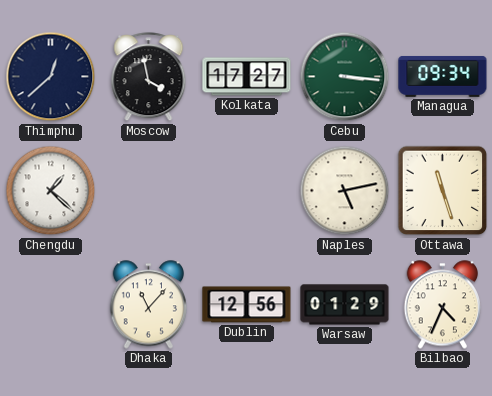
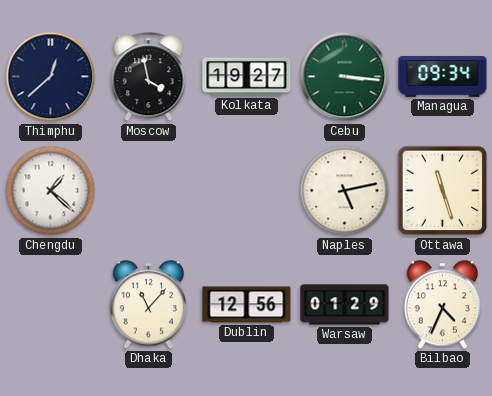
Kolkata: 17:27 -> 19:27
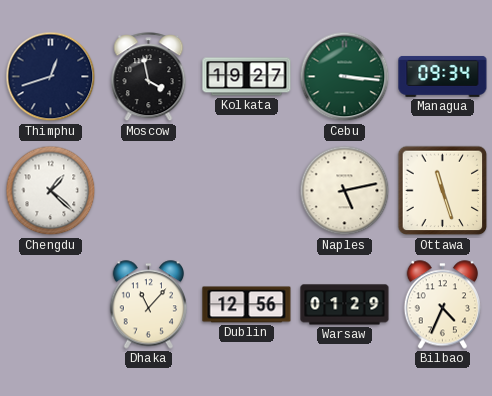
Thimphu: 12:38 -> 12:42
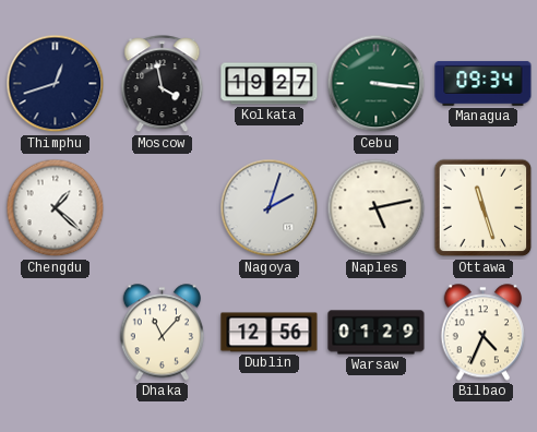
Nagoya: none -> 2:03
